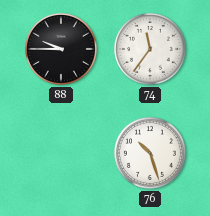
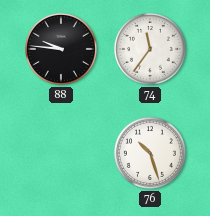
88: 9:45 -> 9:46
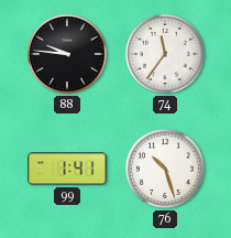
99: none -> 1:41
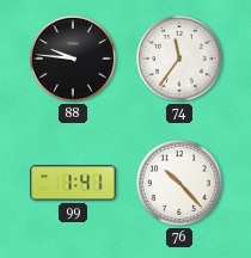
76: 10:27 -> 10:23
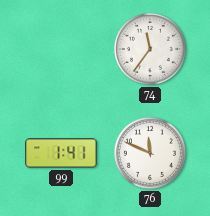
88: 9:46 -> none
76: 10:23 -> 11:49
